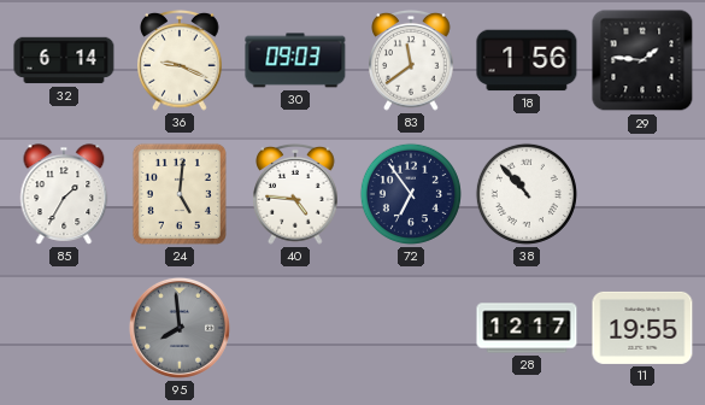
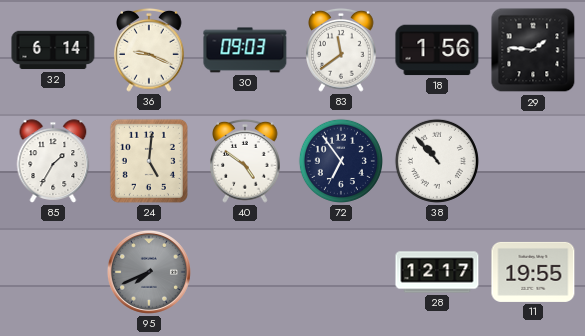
40: 4:46 -> 4:51
95: 7:59 -> 7:41
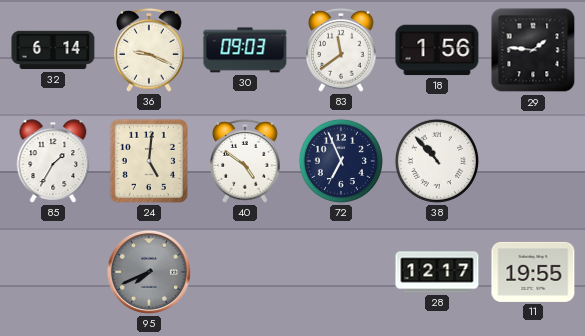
72: 6:54 -> 6:56
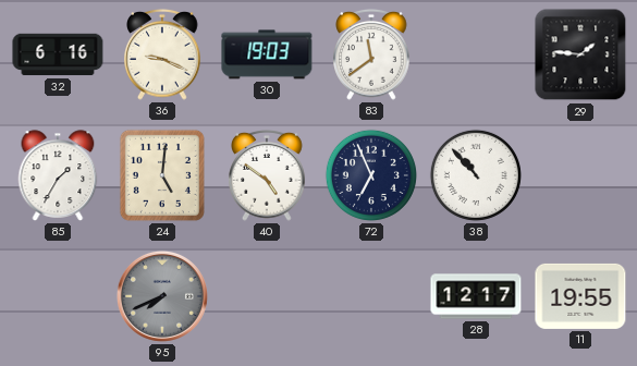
32: 6:14 -> 6:16
30: 09:03 -> 19:03
18: 1:56 -> none
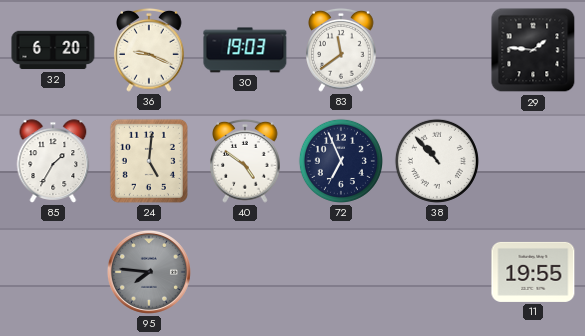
32: 6:16 -> 6:20
95: 7:41 -> 7:46
28: 12:17 -> none
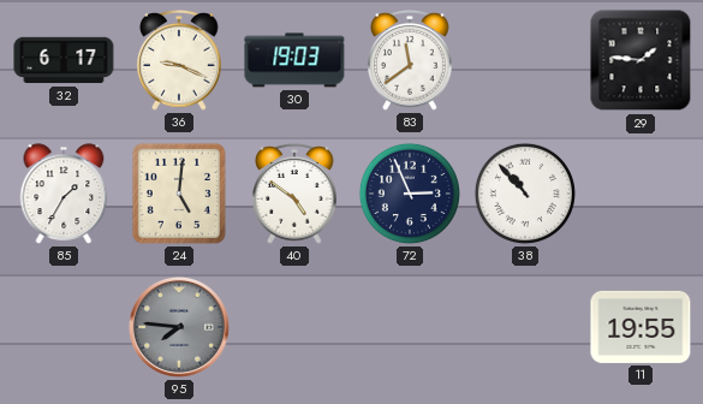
32: 6:20 -> 6:17
72: 6:56 -> 2:56
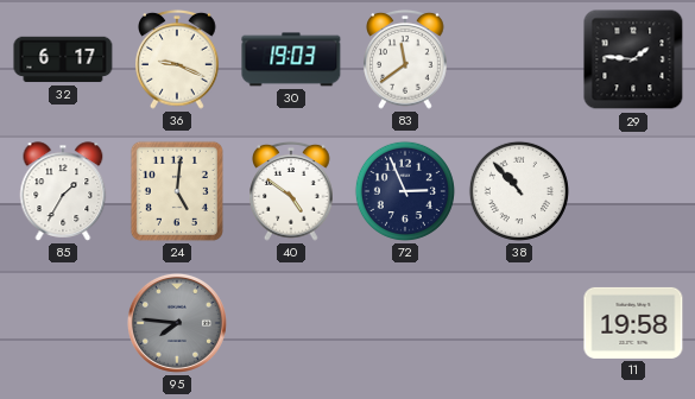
11: 19:55 -> 19:58
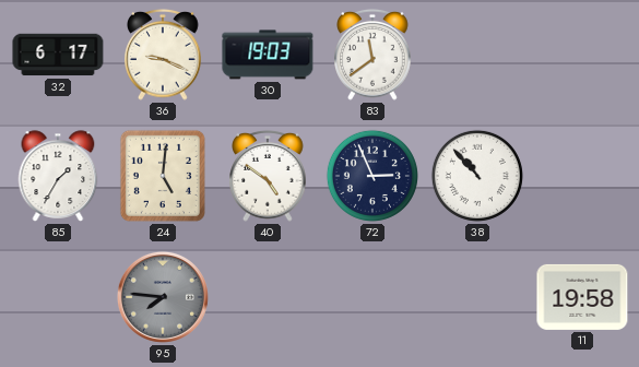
29: 1:46 -> none
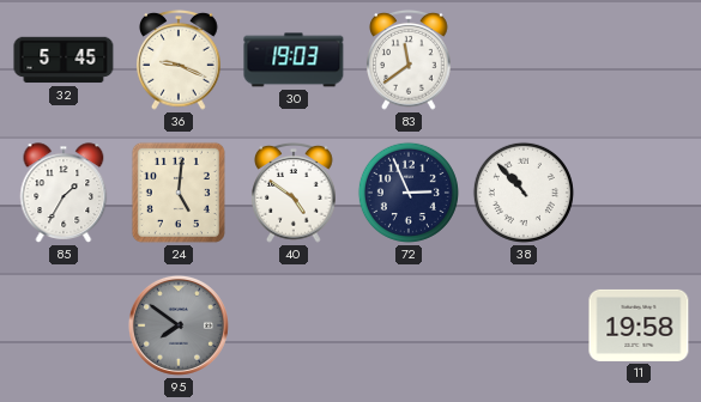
32: 6:17 -> 5:45
95: 7:46 -> 7:51
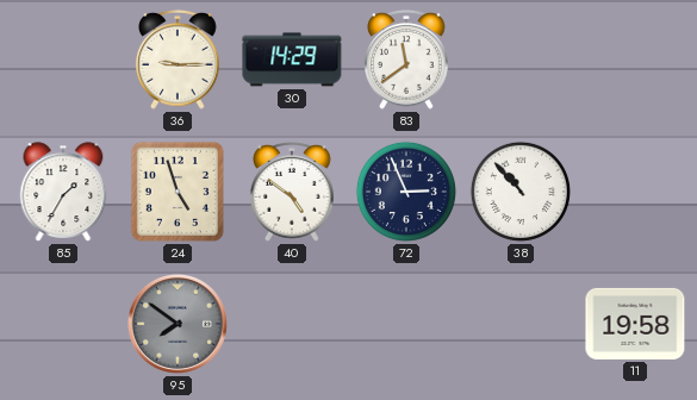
32: 5:45 -> none
36: 9:19 -> 9:15
30: 19:03 -> 14:29
24: 5:01 -> 4:57
